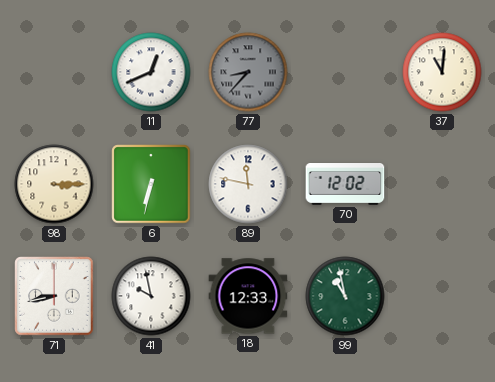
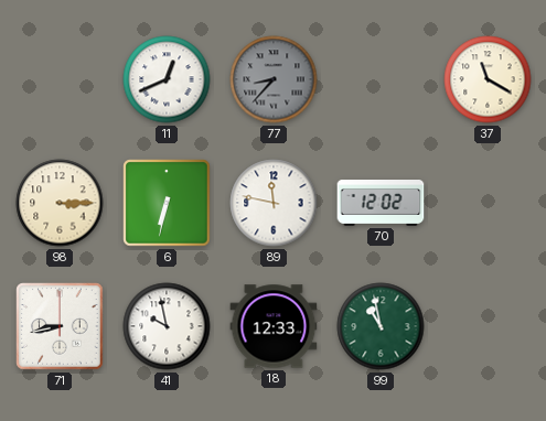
37: 11:01 -> 11:20
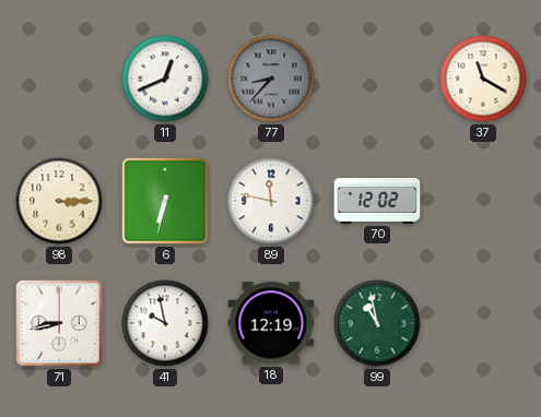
18: 12:33 -> 12:19
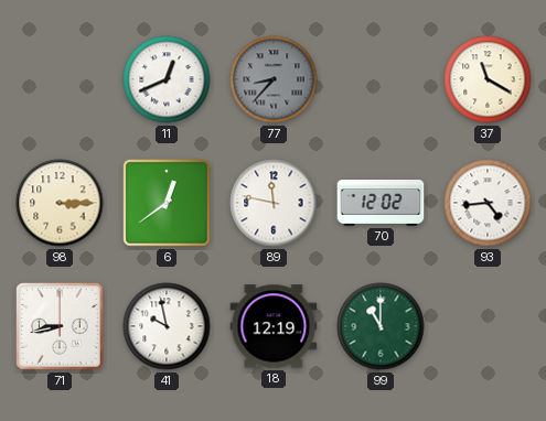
6: 6:32 -> 12:39
93: none -> 4:44
99: 10:58 -> 11:00
